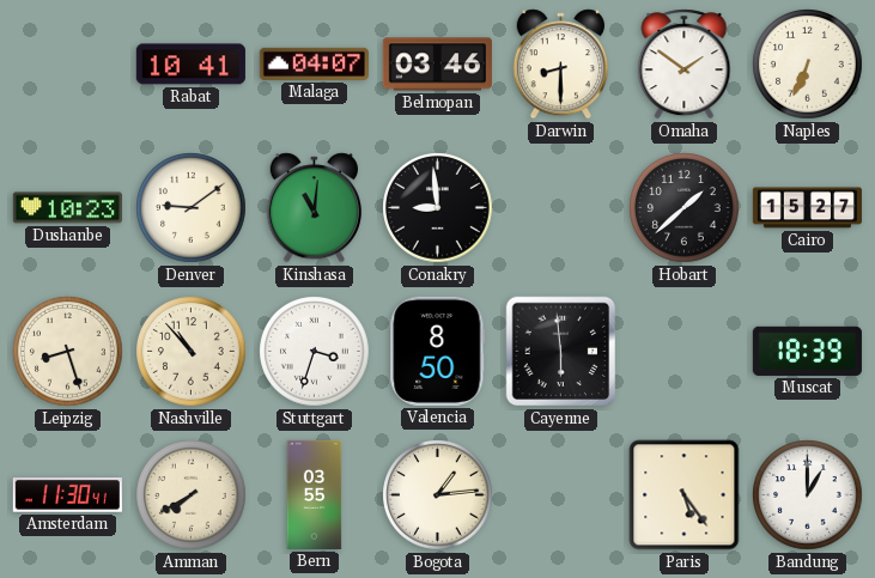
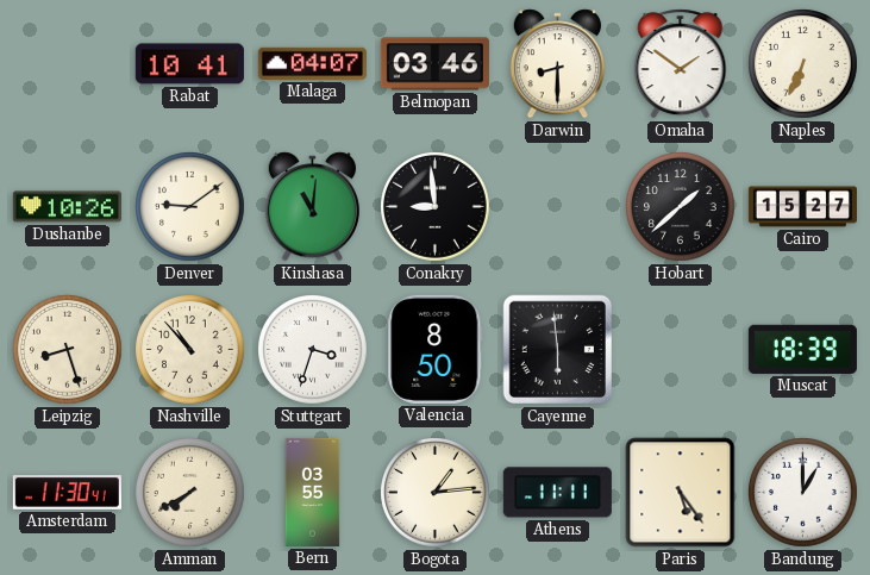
Dushanbe: 10:23 -> 10:26
Athens: none -> 11:11
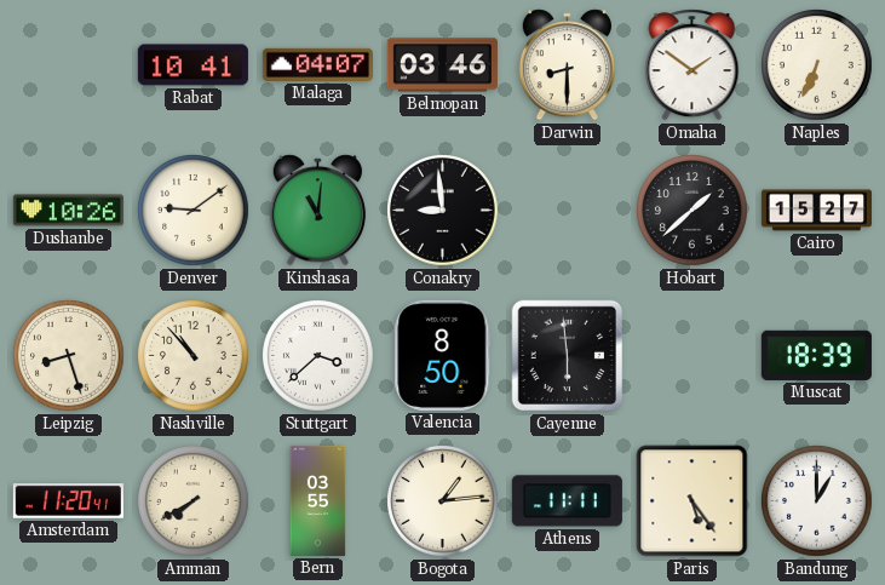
Stuttgart: 3:33 -> 3:38
Amsterdam: 11:30 -> 11:20
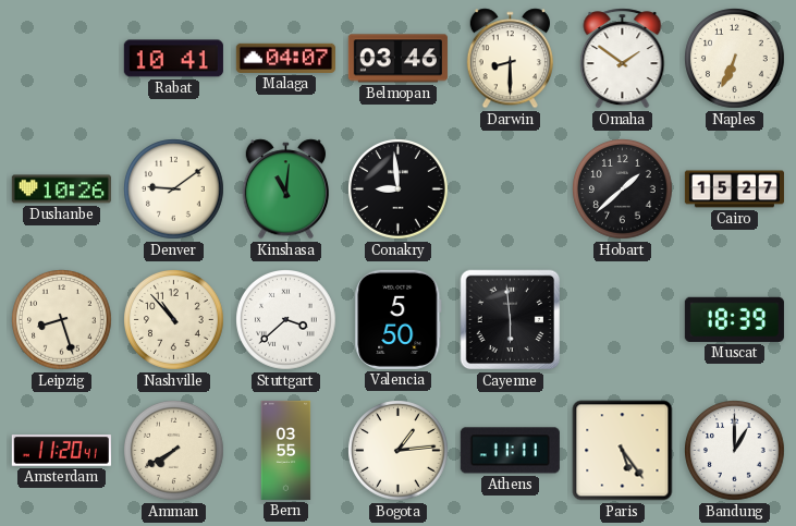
Valencia: 8:50 -> 5:50
